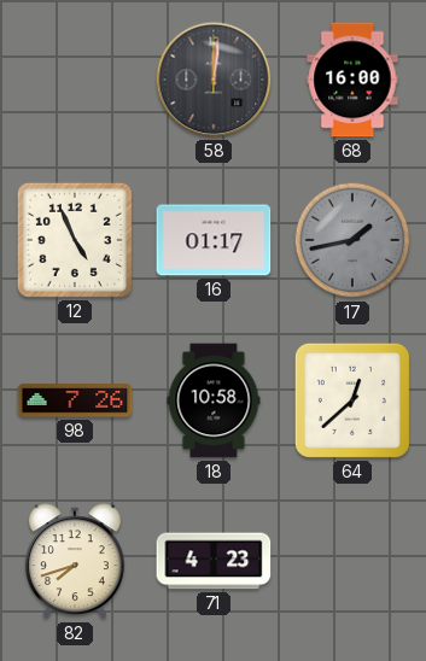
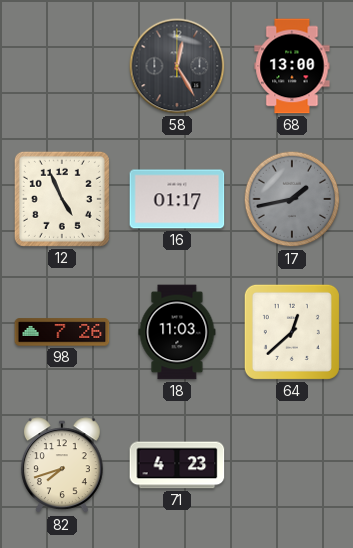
58: 12:01 -> 12:25
68: 16:00 -> 13:00
18: 10:58 -> 11:03
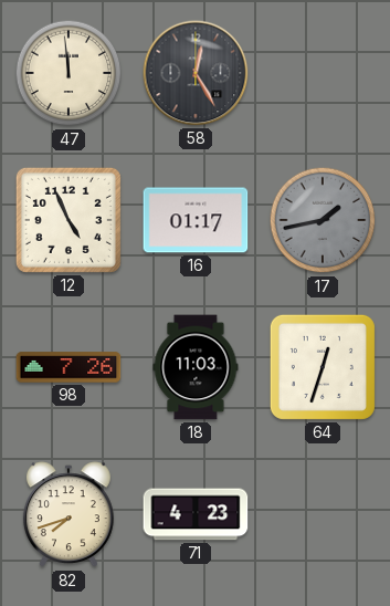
47: none -> 11:59
68: 13:00 -> none
64: 12:38 -> 12:33
